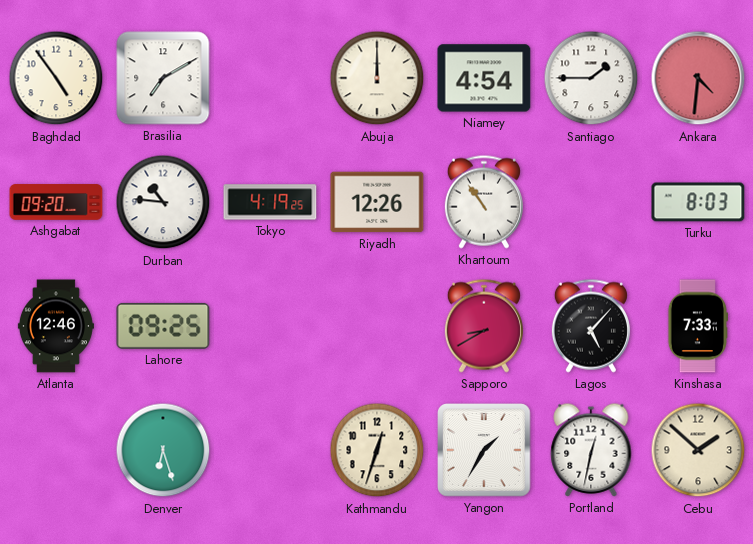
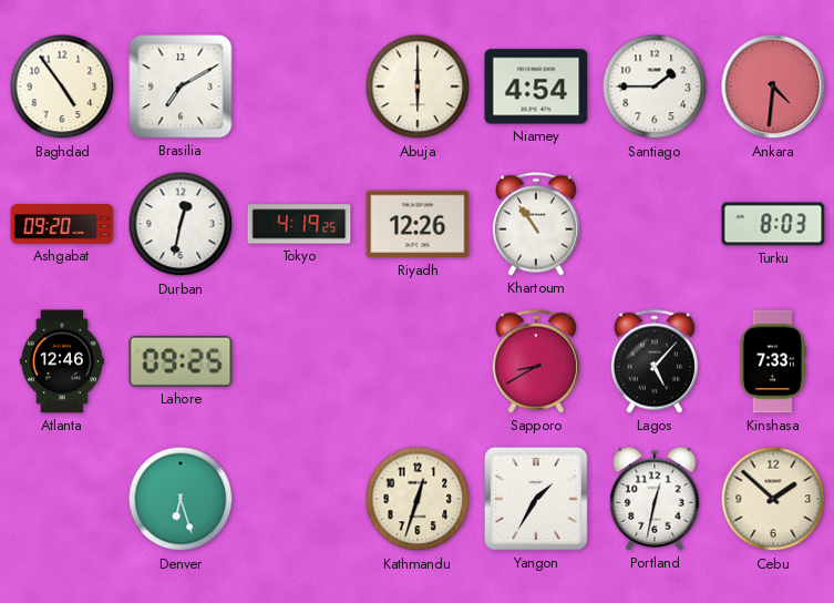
Abuja: 12:00 -> 6:00
Durban: 10:46 -> 12:32
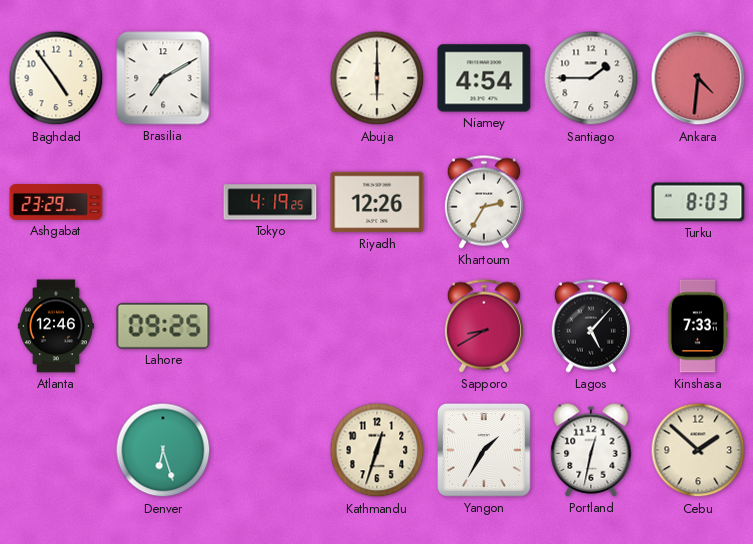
Ashgabat: 09:20 -> 23:29
Durban: 12:32 -> none
Khartoum: 10:54 -> 2:35
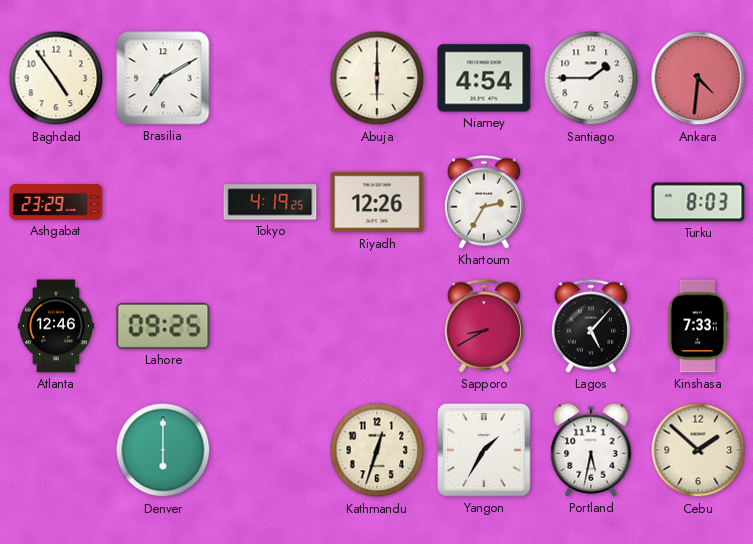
Denver: 6:27 -> 6:00
Portland: 12:32 -> 5:32
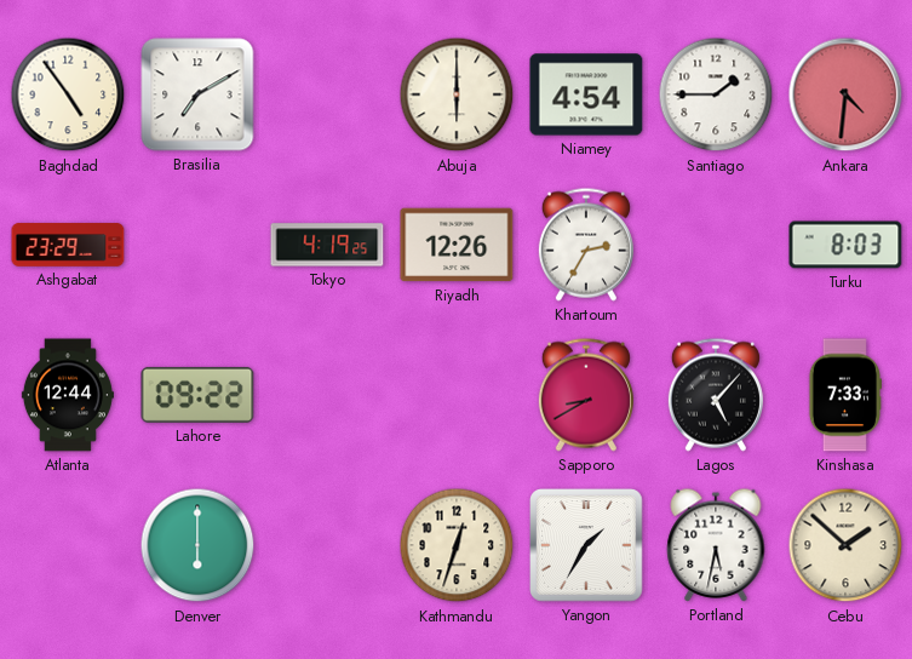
Atlanta: 12:46 -> 12:44
Lahore: 09:25 -> 09:22
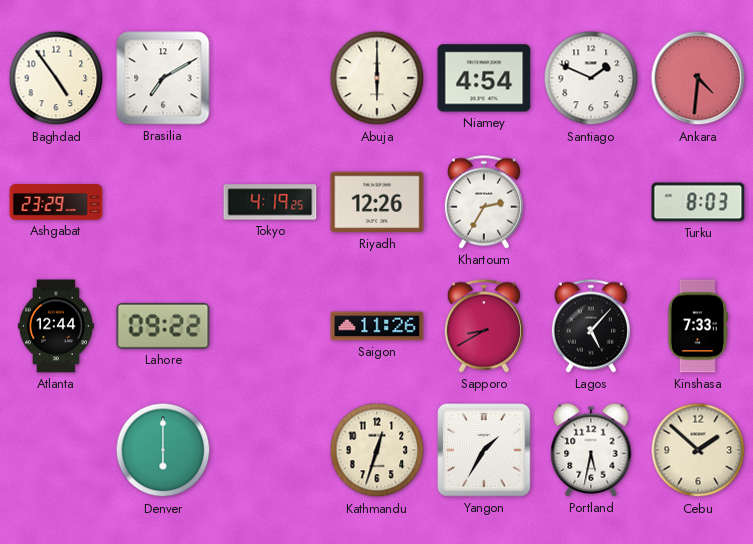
Santiago: 1:45 -> 1:49
Saigon: none -> 11:26
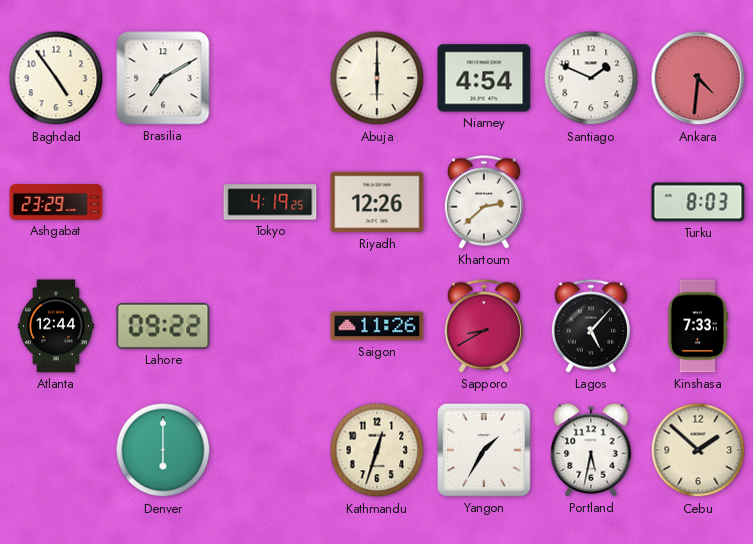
Khartoum: 2:35 -> 2:38
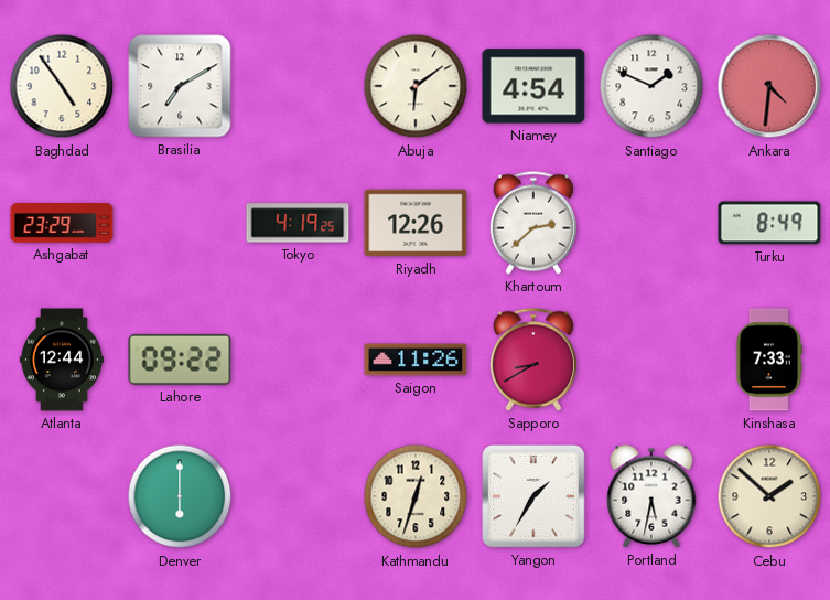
Abuja: 6:00 -> 6:09
Turku: 8:03 -> 8:49
Lagos: 5:07 -> none
